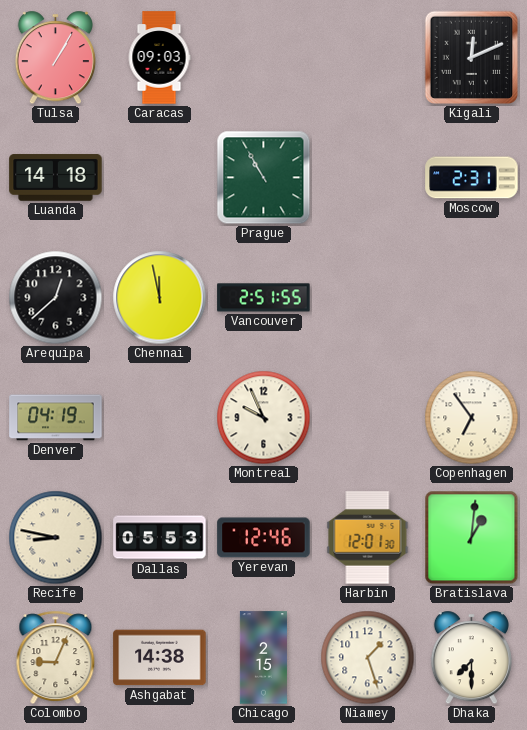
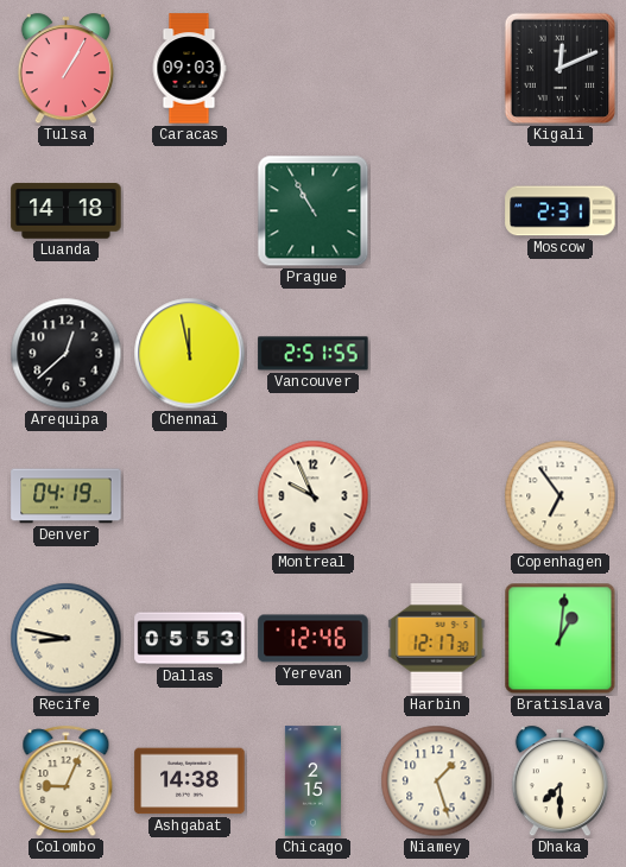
Harbin: 12:01 -> 12:17
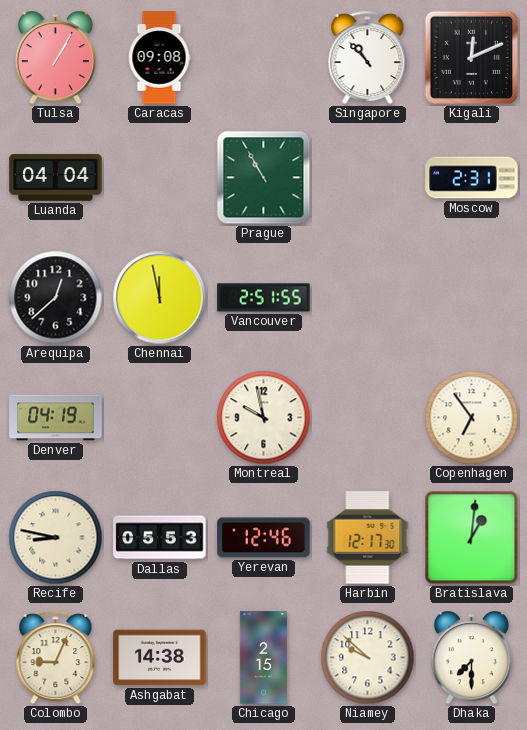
Caracas: 09:03 -> 09:08
Singapore: none -> 10:53
Luanda: 14:18 -> 04:04
Montreal: 9:56 -> 9:58
Niamey: 1:27 -> 9:52
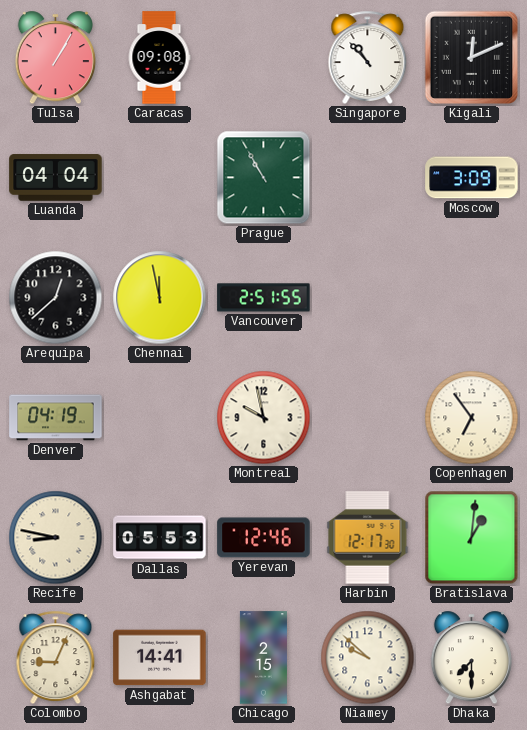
Moscow: 2:31 -> 3:09
Ashgabat: 14:38 -> 14:41
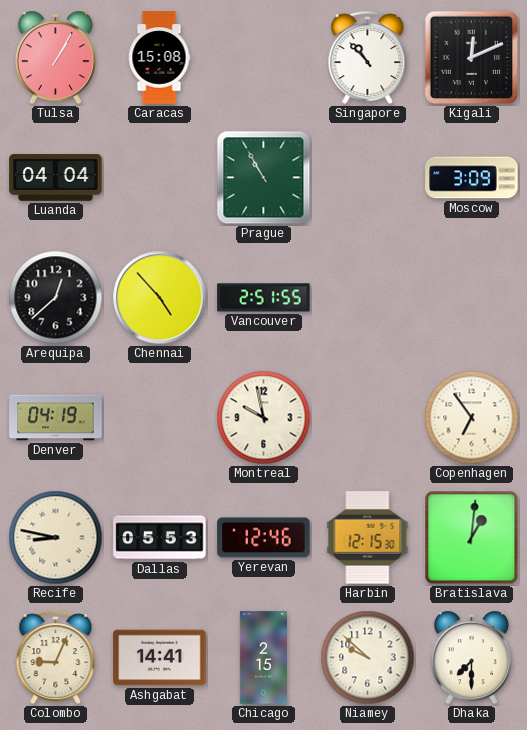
Caracas: 09:08 -> 15:08
Chennai: 11:58 -> 4:53
Harbin: 12:17 -> 12:15
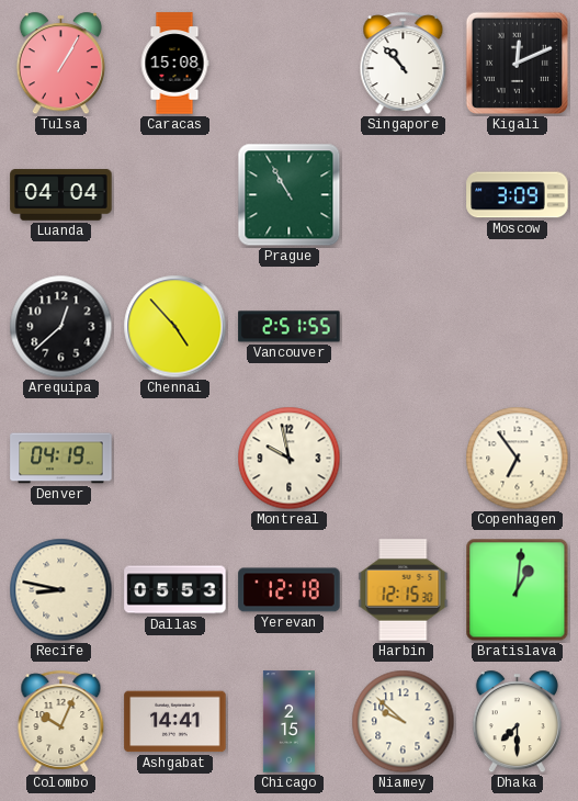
Yerevan: 12:46 -> 12:18
Colombo: 9:04 -> 10:04
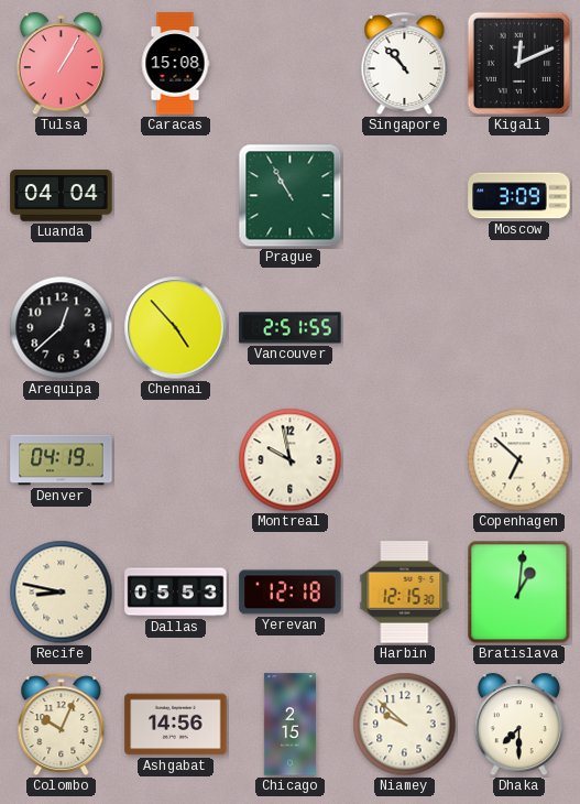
Copenhagen: 6:54 -> 6:52
Ashgabat: 14:41 -> 14:56
